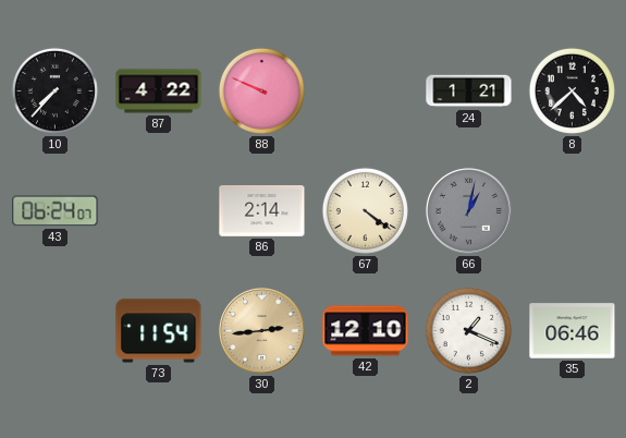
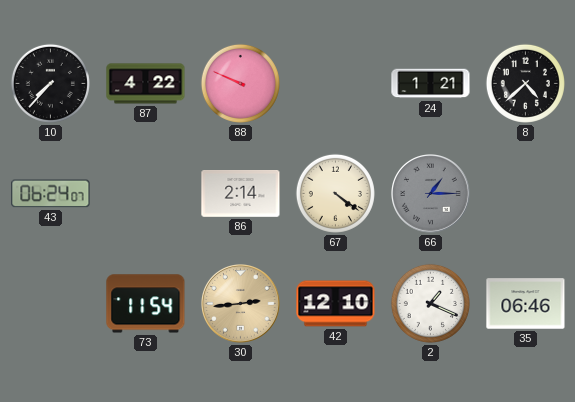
66: 1:02 -> 1:15
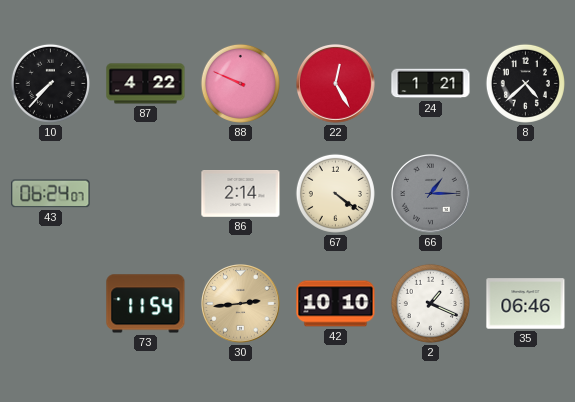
22: none -> 12:25
42: 12:10 -> 10:10
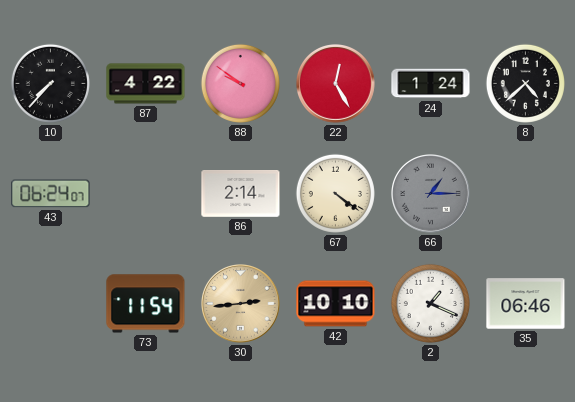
88: 9:49 -> 9:51
24: 1:21 -> 1:24
